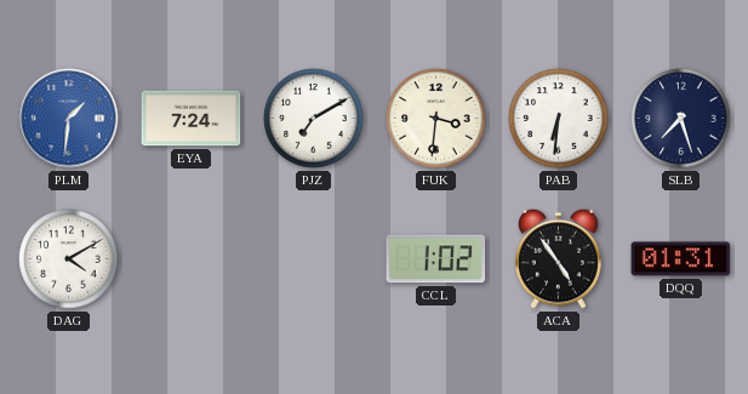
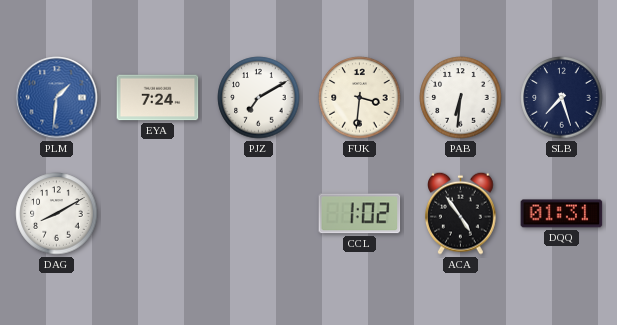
DAG: 4:10 -> 8:10
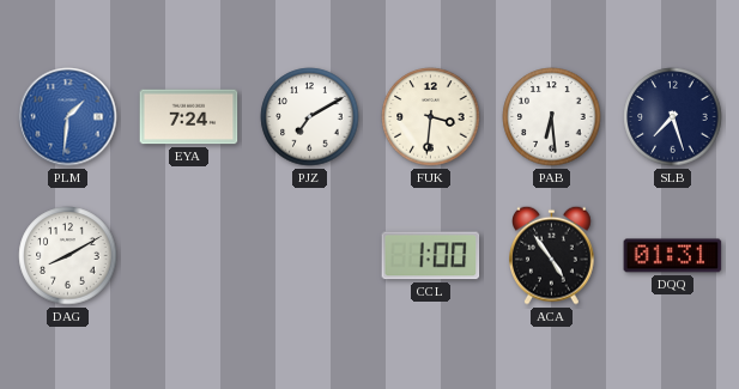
PAB: 6:31 -> 6:29
CCL: 1:02 -> 1:00
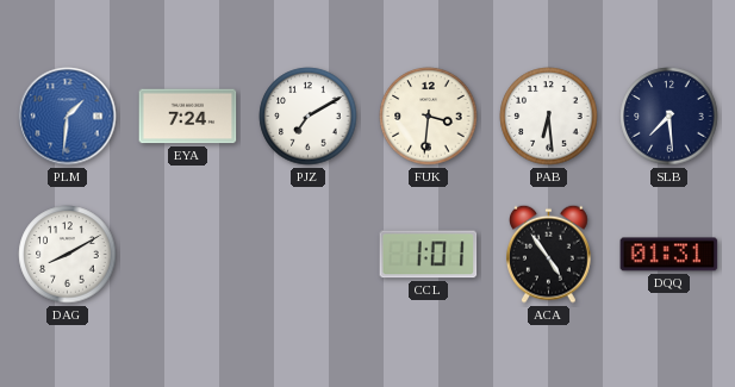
SLB: 7:27 -> 7:29
CCL: 1:00 -> 1:01
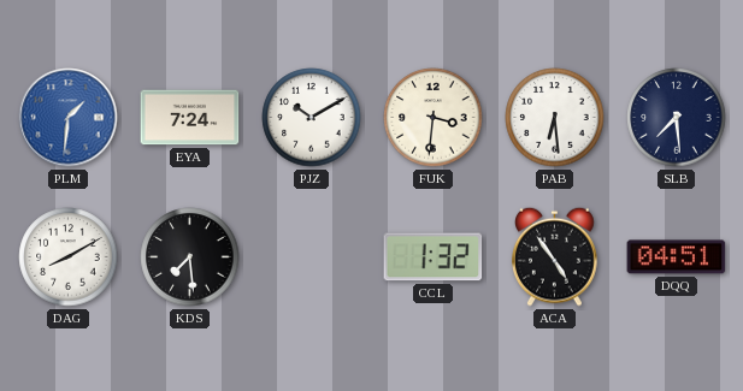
PJZ: 7:10 -> 10:10
KDS: none -> 7:29
CCL: 1:01 -> 1:32
DQQ: 01:31 -> 04:51
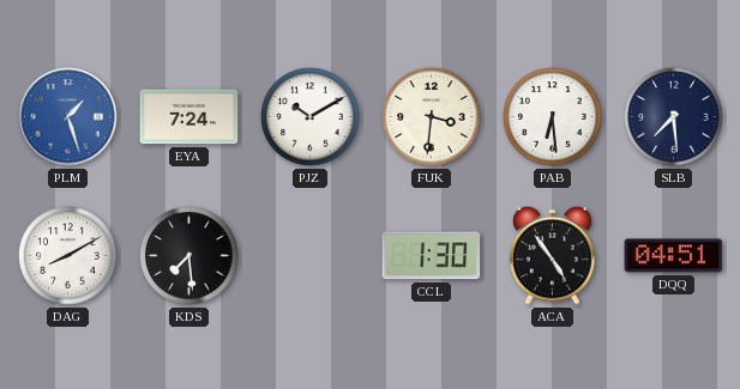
PLM: 1:31 -> 1:27
CCL: 1:32 -> 1:30
